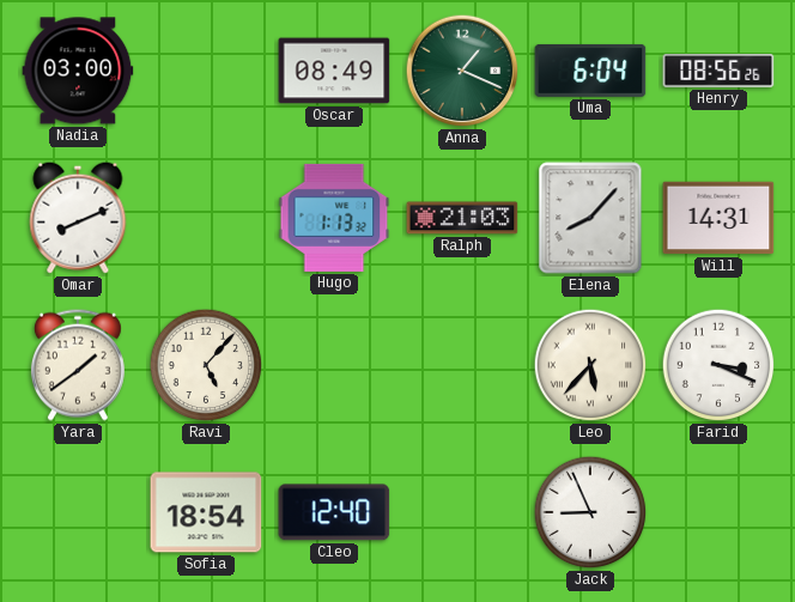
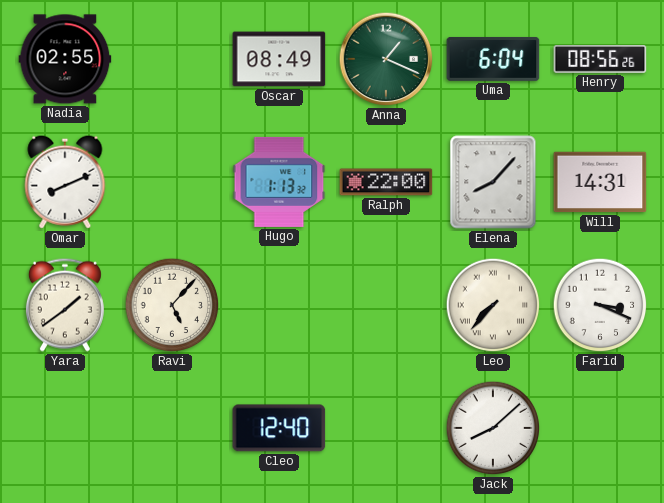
Nadia: 03:00 -> 02:55
Ralph: 21:03 -> 22:00
Leo: 5:37 -> 7:37
Sofia: 18:54 -> none
Jack: 8:56 -> 8:08
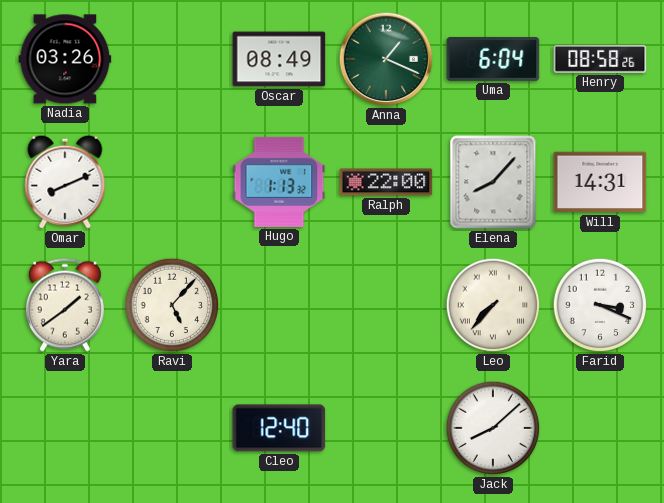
Nadia: 02:55 -> 03:26
Henry: 08:56 -> 08:58
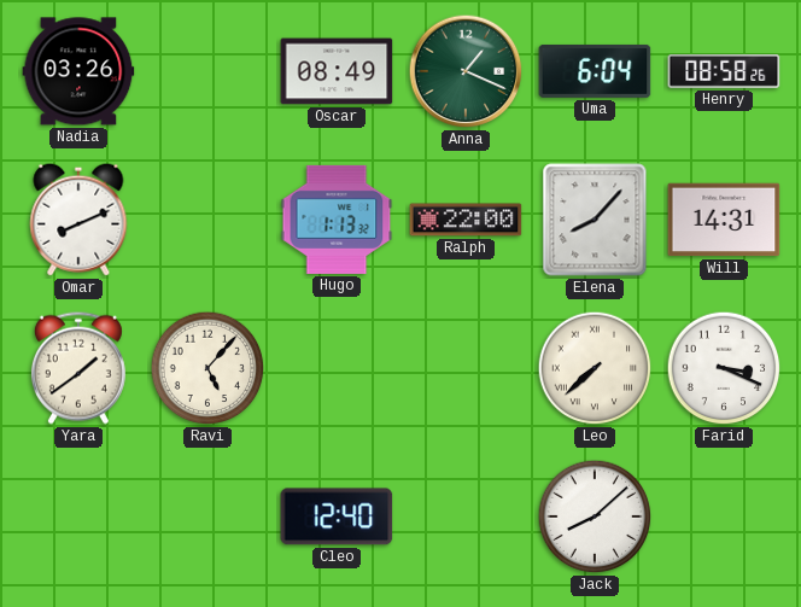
Leo: 7:37 -> 7:38
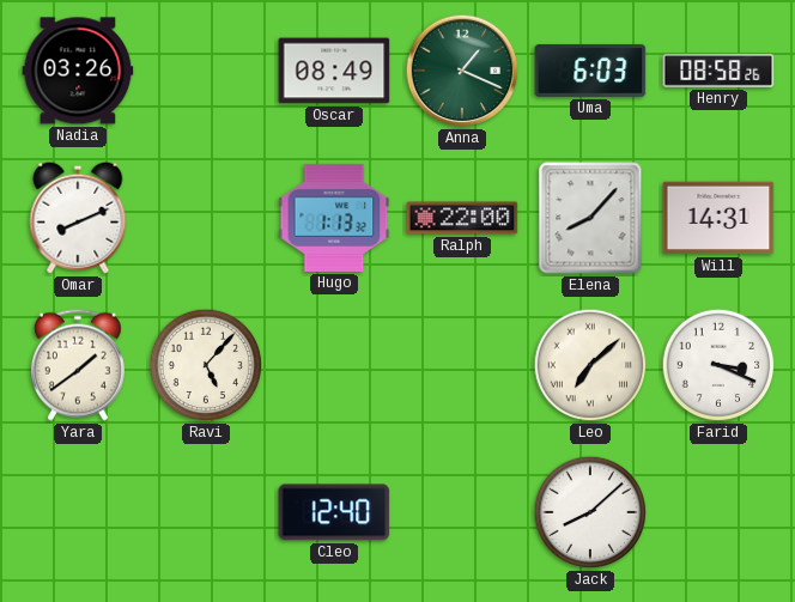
Uma: 6:04 -> 6:03
Leo: 7:38 -> 7:08
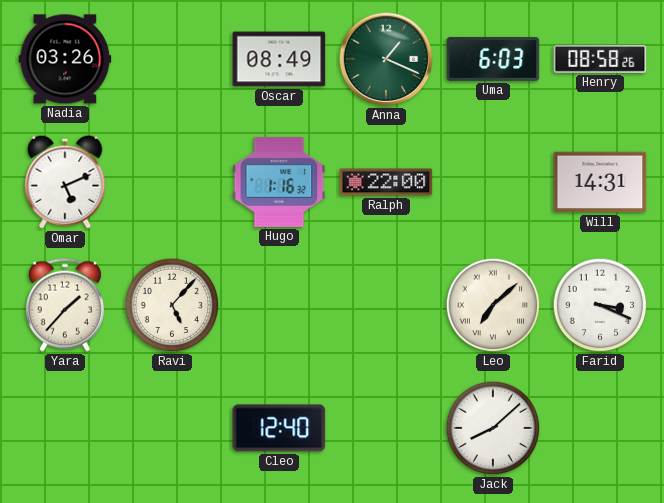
Omar: 8:11 -> 5:11
Hugo: 1:13 -> 1:16
Elena: 8:07 -> none
Yara: 1:39 -> 1:37
